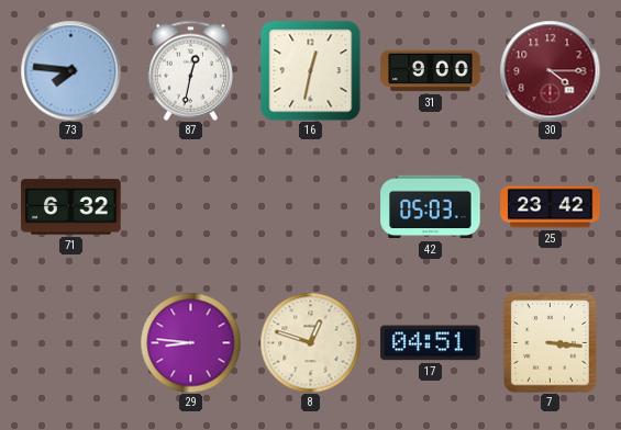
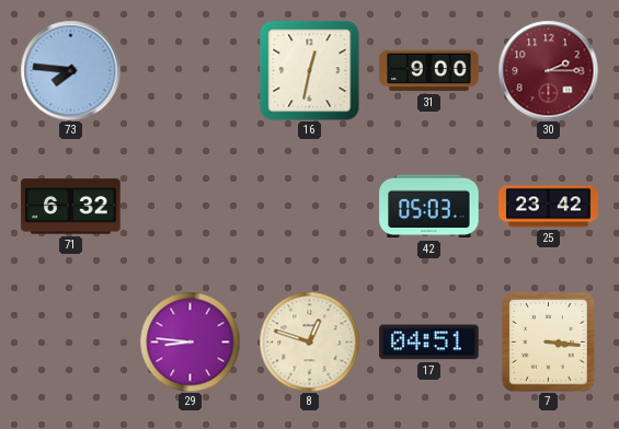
87: 12:32 -> none
30: 4:15 -> 2:15
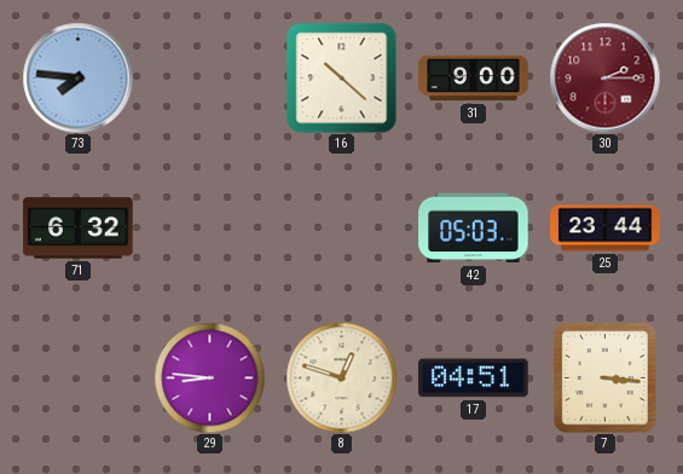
16: 12:32 -> 10:22
25: 23:42 -> 23:44
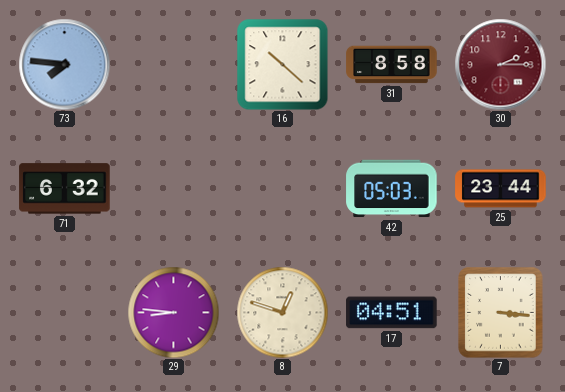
31: 9:00 -> 8:58
